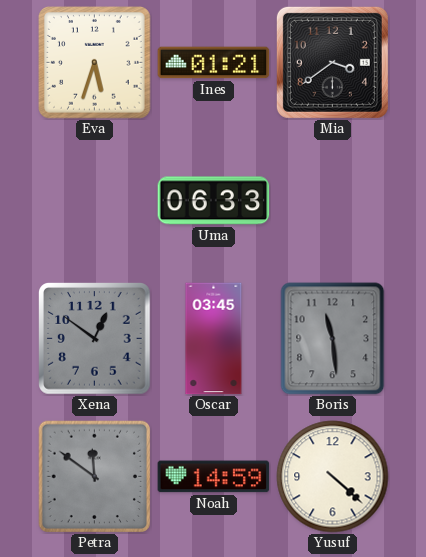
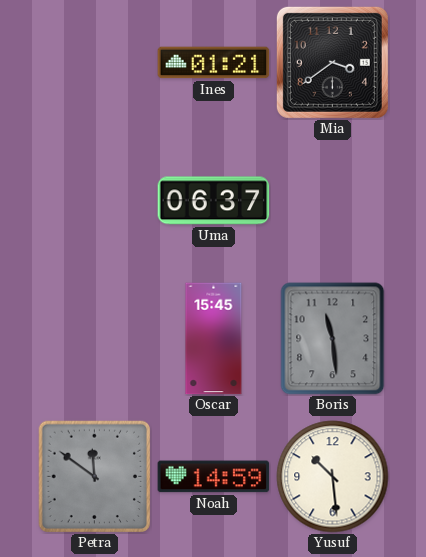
Eva: 5:33 -> none
Uma: 06:33 -> 06:37
Xena: 12:51 -> none
Oscar: 03:45 -> 15:45
Yusuf: 4:22 -> 10:29
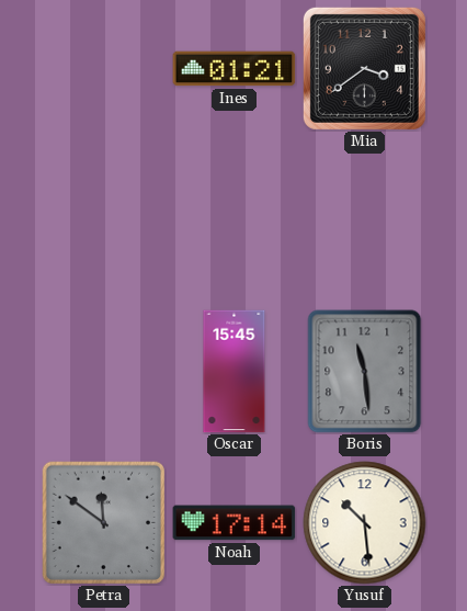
Uma: 06:37 -> none
Noah: 14:59 -> 17:14
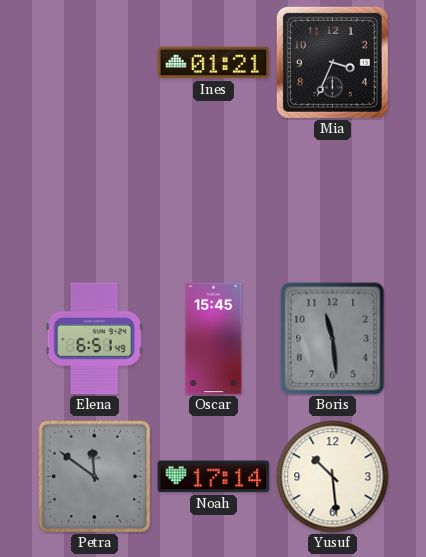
Mia: 3:39 -> 3:34
Elena: none -> 6:51
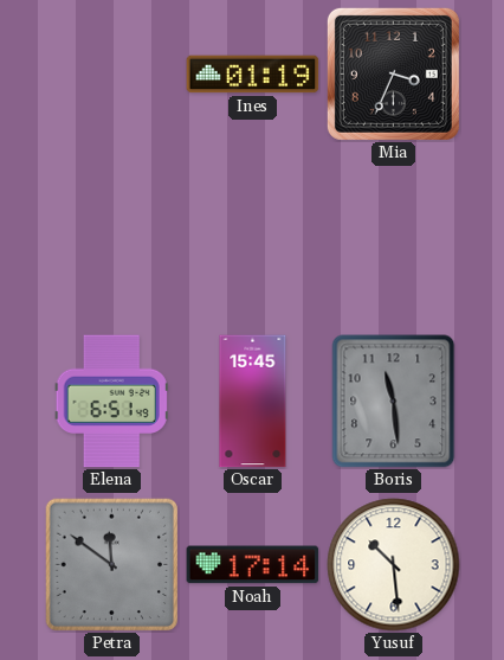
Ines: 01:21 -> 01:19
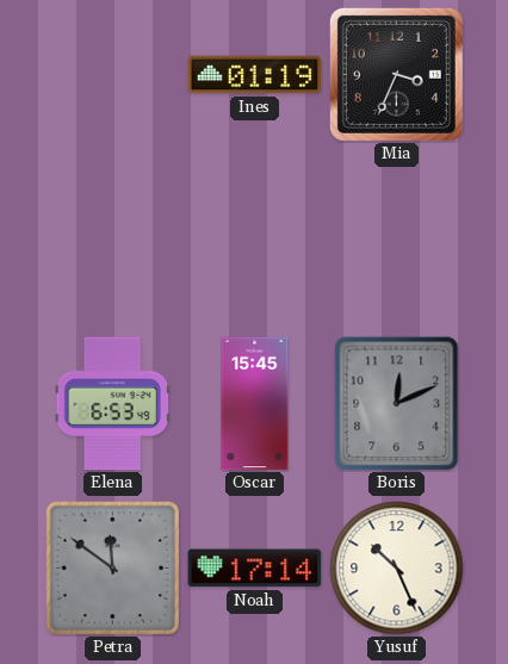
Elena: 6:51 -> 6:53
Boris: 11:29 -> 12:11
Yusuf: 10:29 -> 10:26
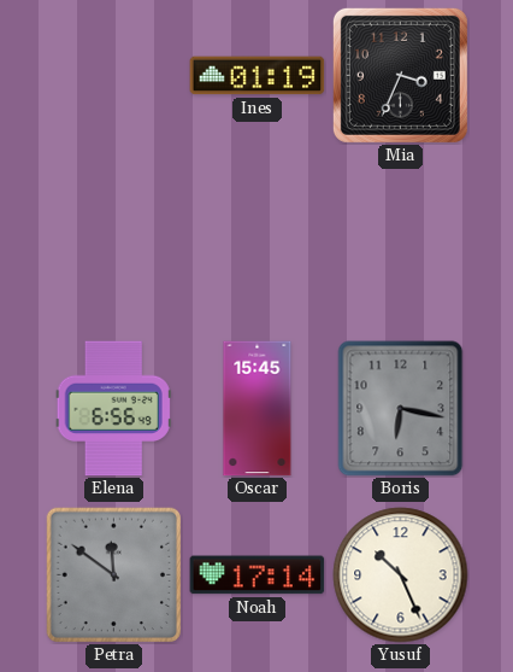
Elena: 6:53 -> 6:56
Boris: 12:11 -> 6:17
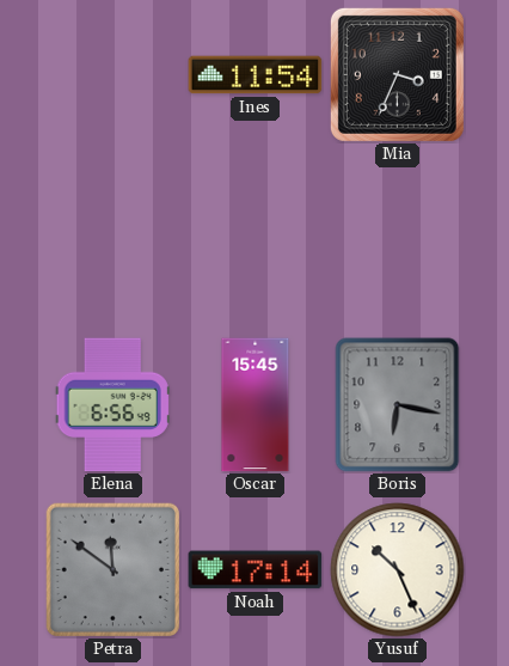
Ines: 01:19 -> 11:54
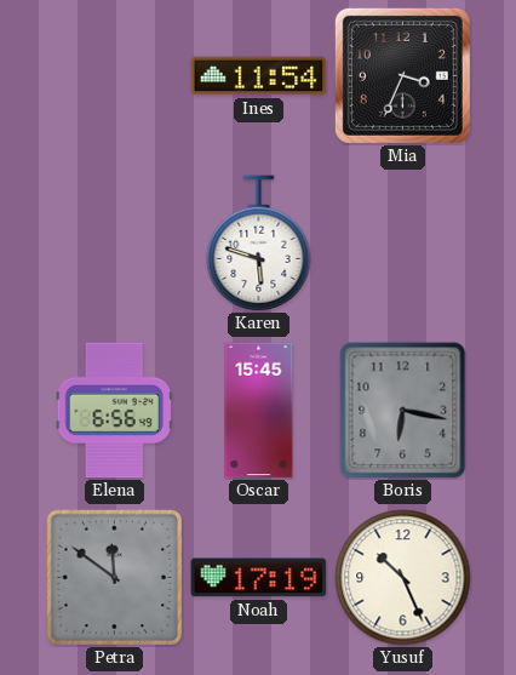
Karen: none -> 5:48
Noah: 17:14 -> 17:19
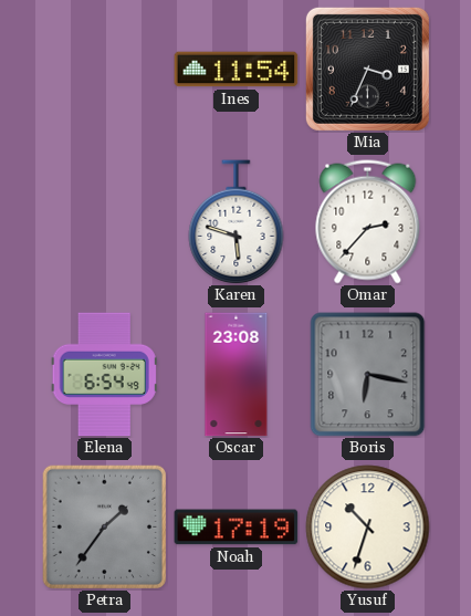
Omar: none -> 2:37
Elena: 6:56 -> 6:54
Oscar: 15:45 -> 23:08
Petra: 11:51 -> 1:36
Yusuf: 10:26 -> 10:33
